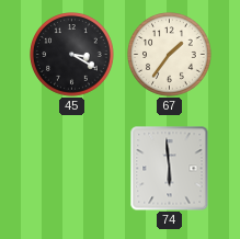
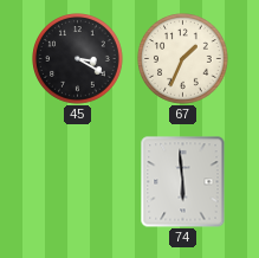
67: 1:36 -> 1:34
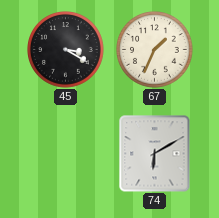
74: 5:59 -> 6:10
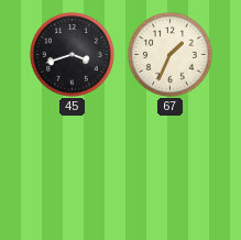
45: 3:20 -> 3:42
74: 6:10 -> none
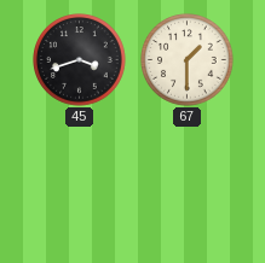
67: 1:34 -> 1:30
